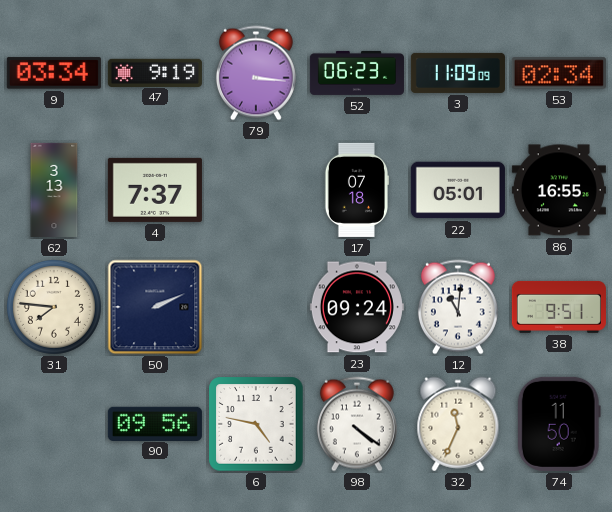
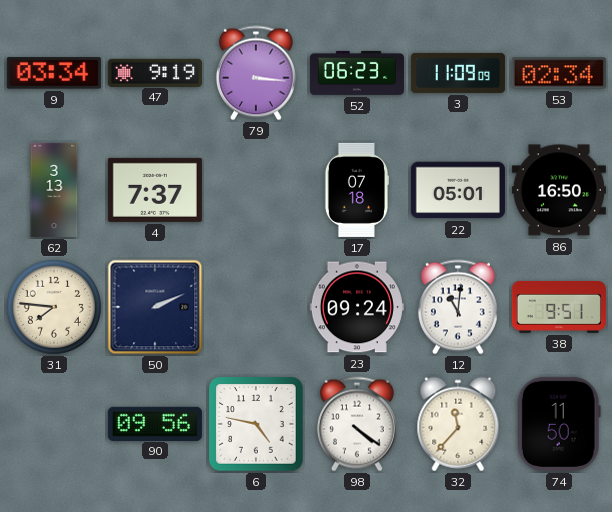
86: 16:55 -> 16:50
32: 11:34 -> 11:37
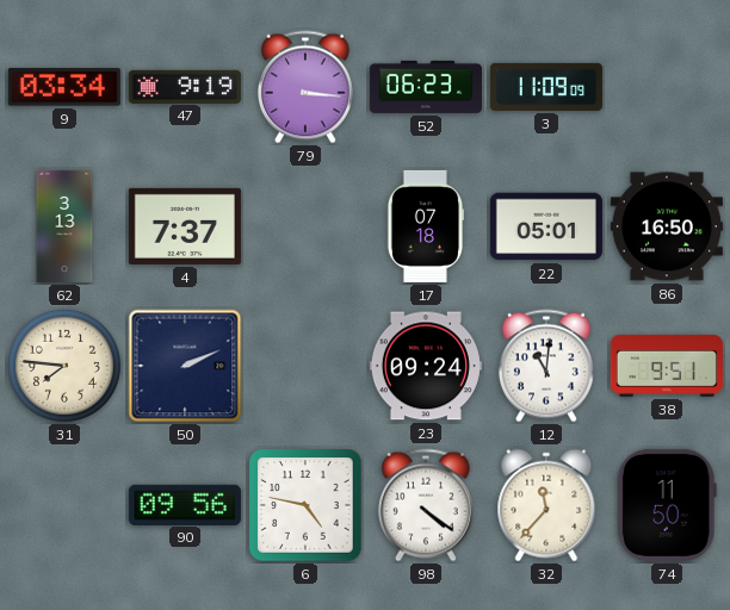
53: 02:34 -> none
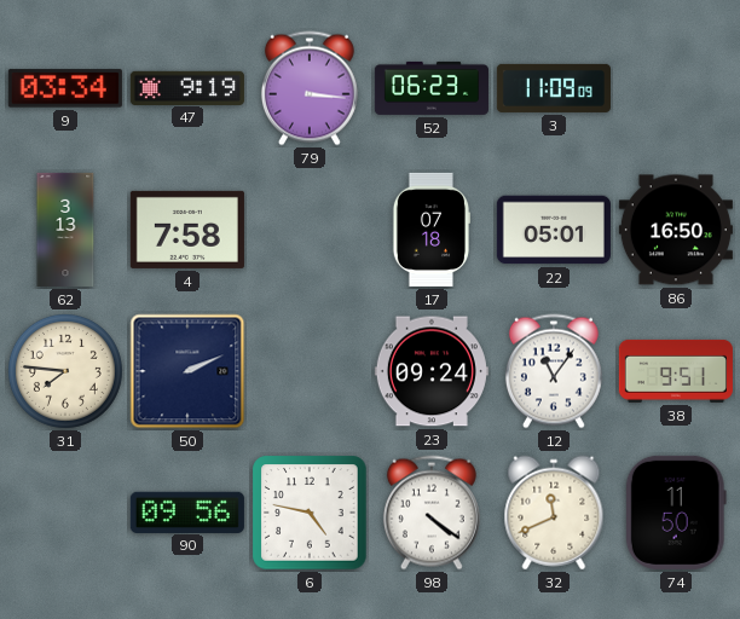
4: 7:37 -> 7:58
12: 11:01 -> 11:06
32: 11:37 -> 11:41
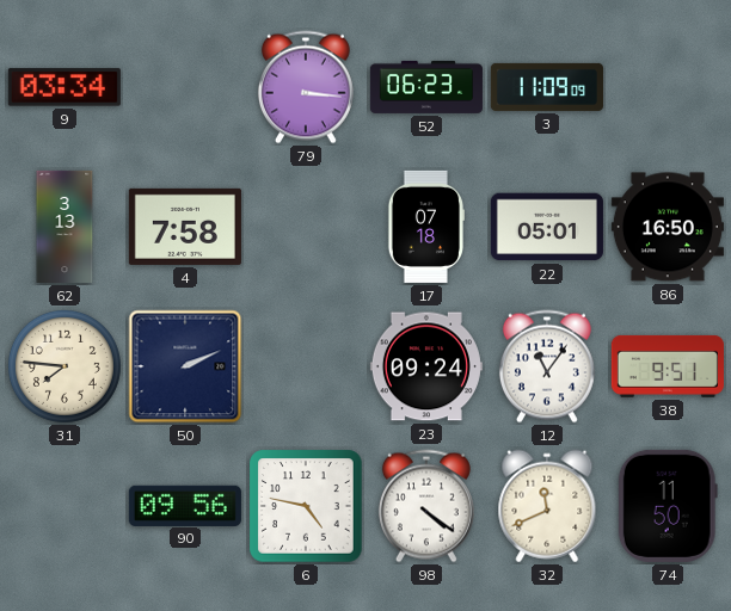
47: 9:19 -> none
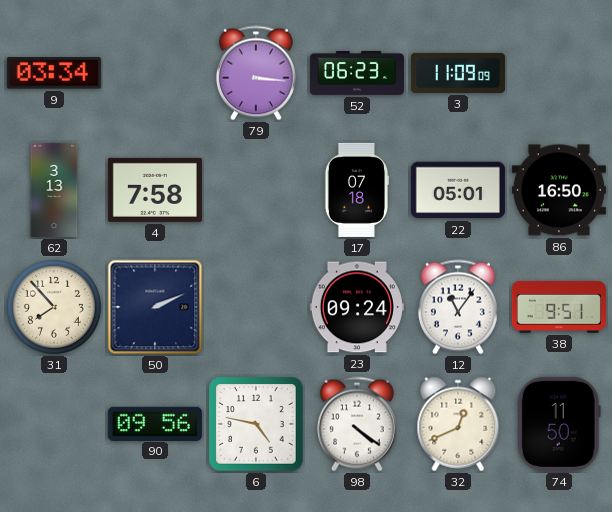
31: 7:46 -> 7:53
32: 11:41 -> 12:41
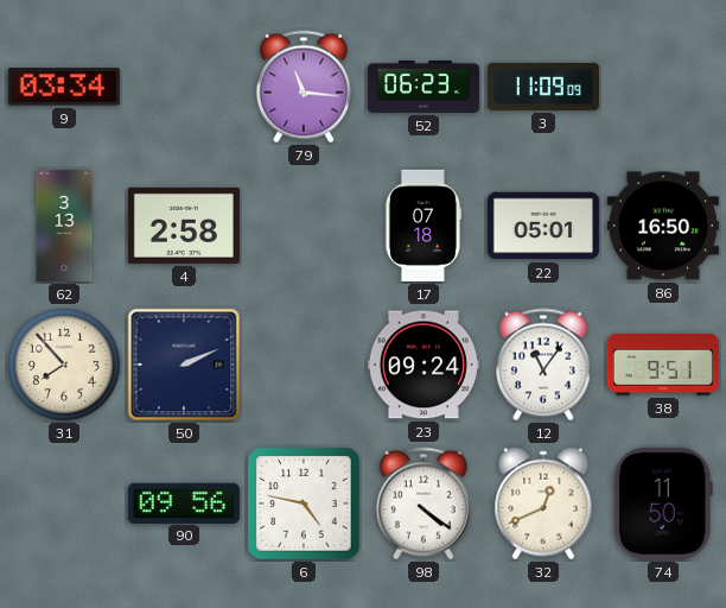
79: 3:16 -> 11:16
4: 7:58 -> 2:58
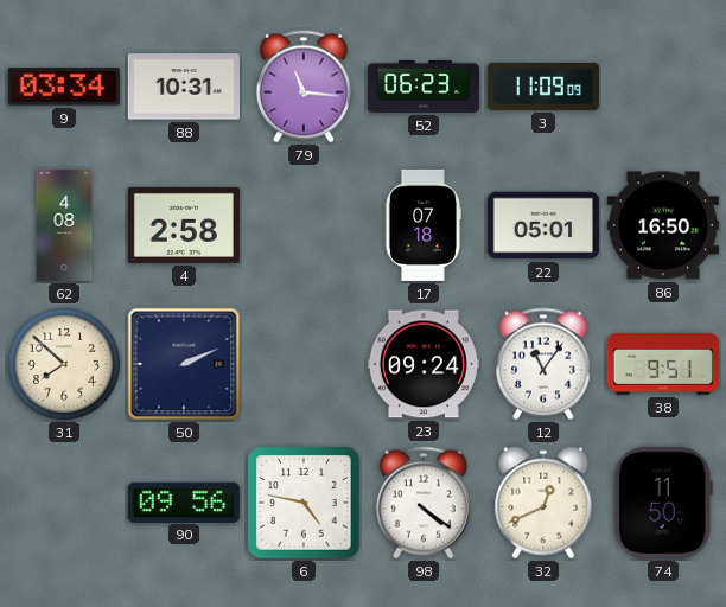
88: none -> 10:31
62: 3:13 -> 4:08
31: 7:53 -> 7:52
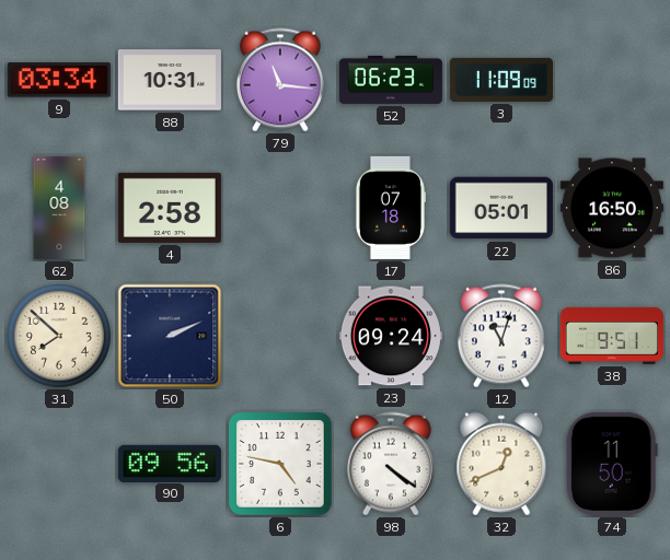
12: 11:06 -> 11:03
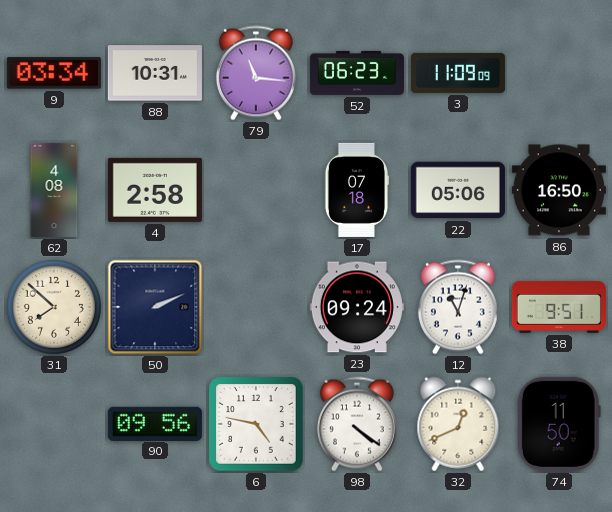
22: 05:01 -> 05:06
